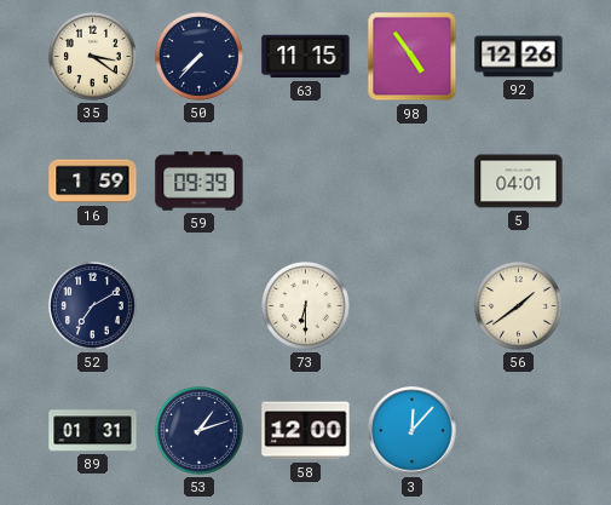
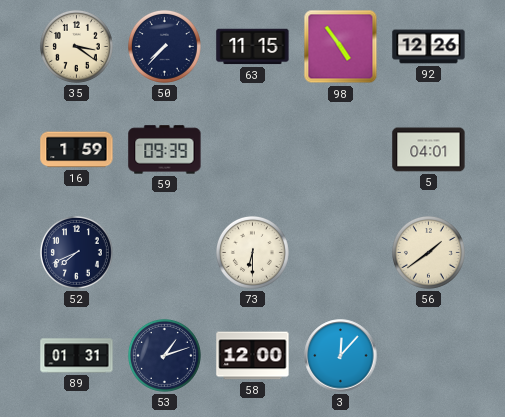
52: 7:10 -> 7:41
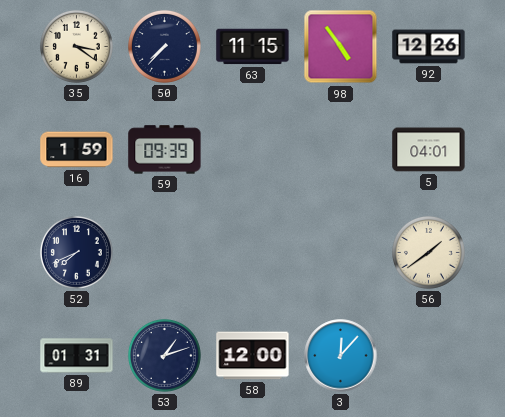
73: 6:30 -> none
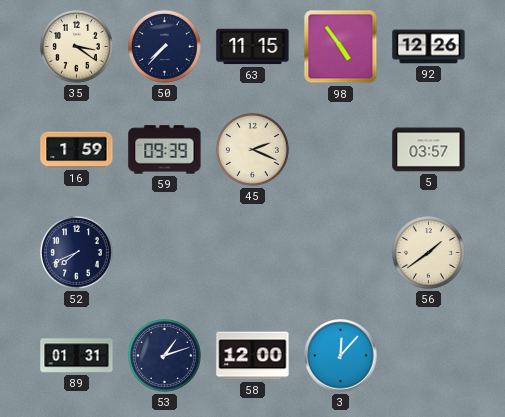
45: none -> 2:19
5: 04:01 -> 03:57
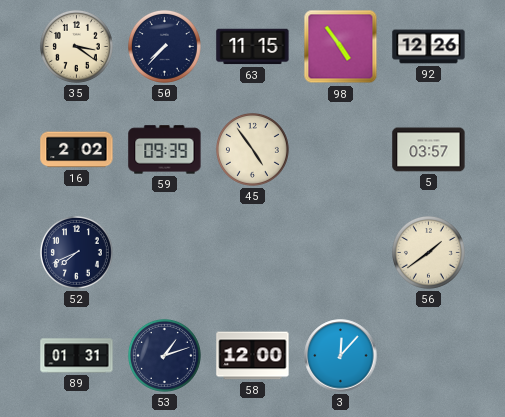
16: 1:59 -> 2:02
45: 2:19 -> 4:54
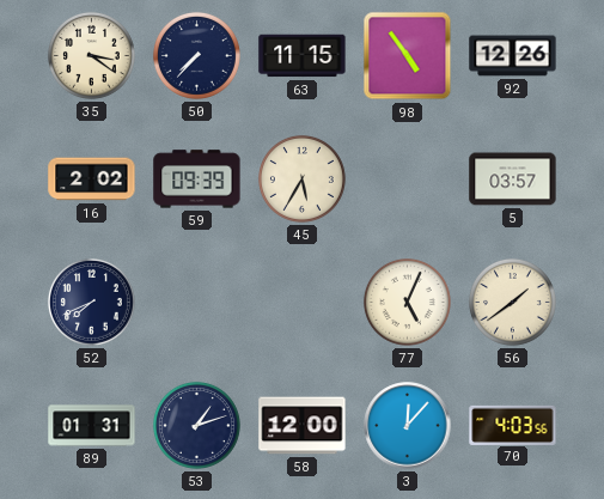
45: 4:54 -> 5:35
77: none -> 5:04
70: none -> 4:03
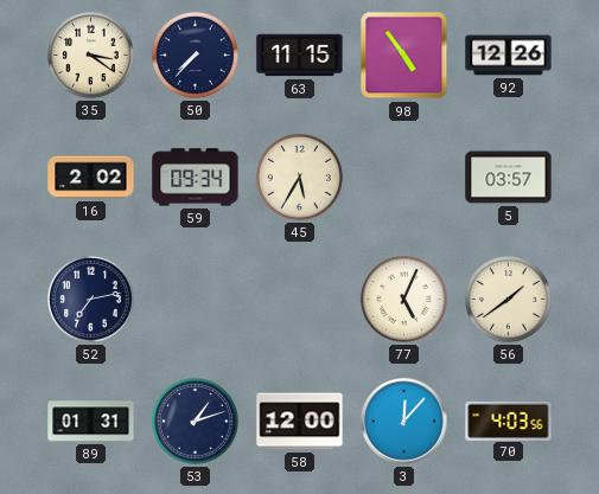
59: 09:39 -> 09:34
52: 7:41 -> 7:13
